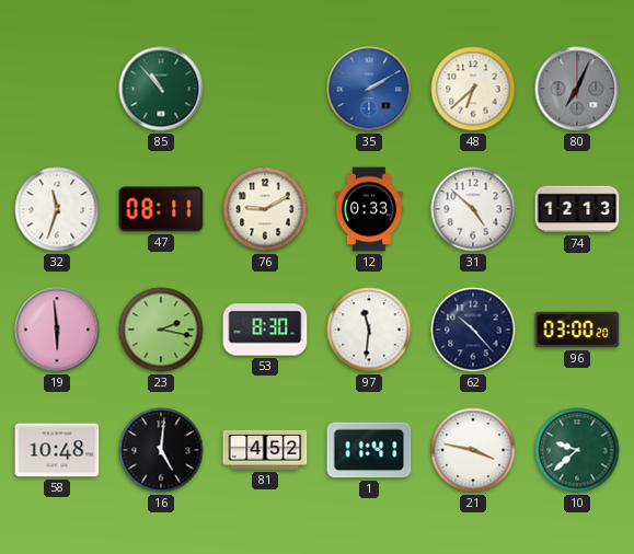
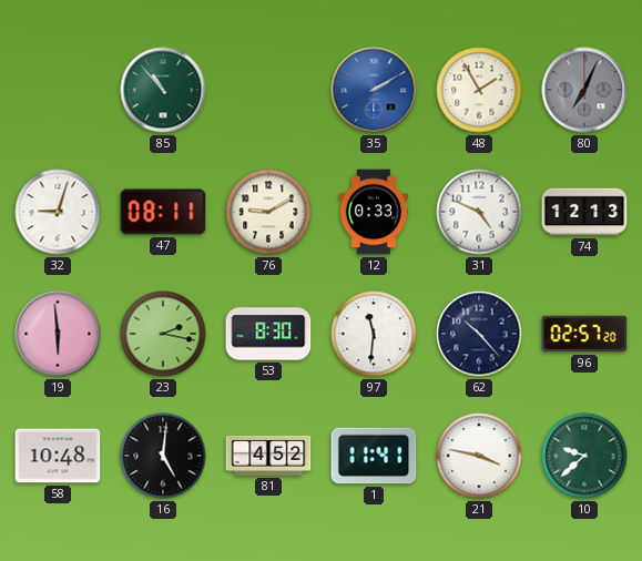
48: 6:38 -> 1:55
32: 11:33 -> 9:03
31: 4:52 -> 4:49
96: 03:00 -> 02:57
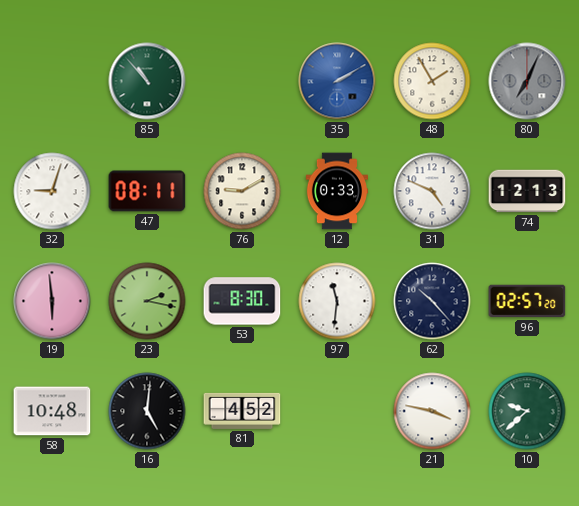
1: 11:41 -> none
